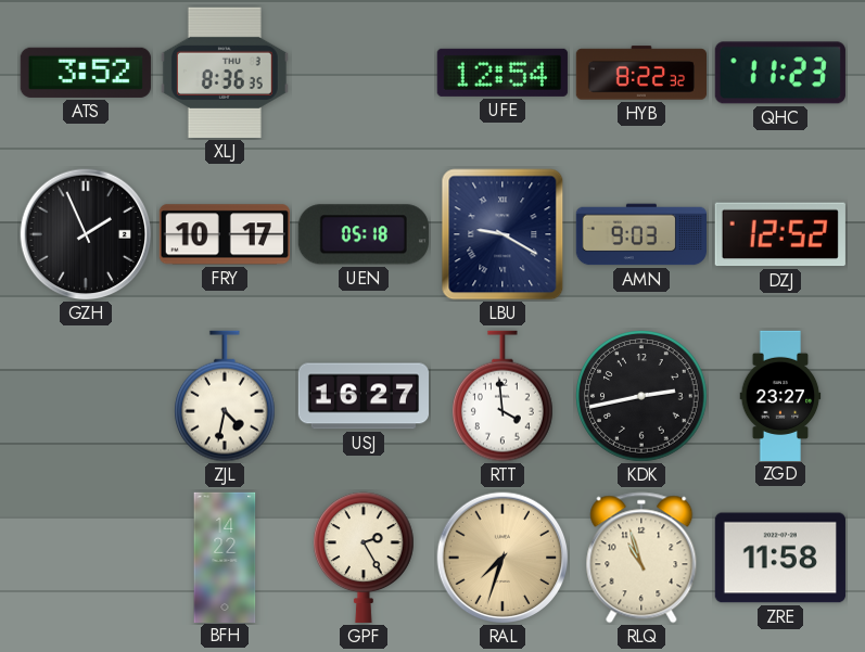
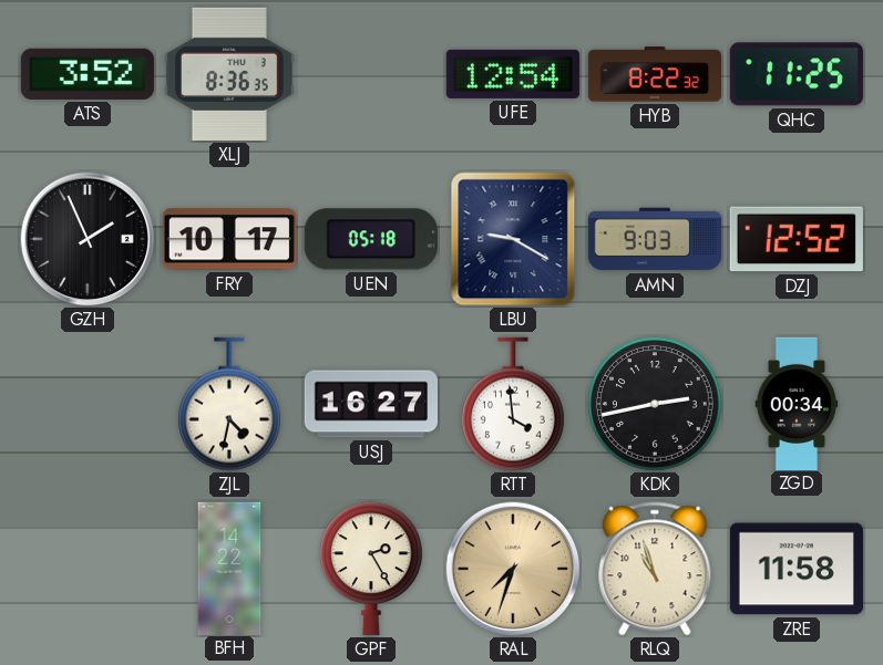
QHC: 11:23 -> 11:25
ZGD: 23:27 -> 00:34
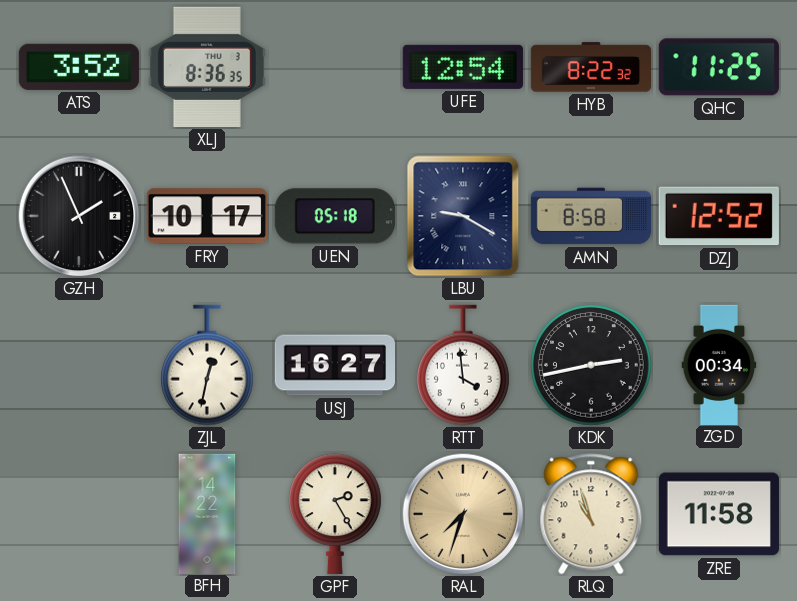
AMN: 9:03 -> 8:58
ZJL: 4:32 -> 12:32
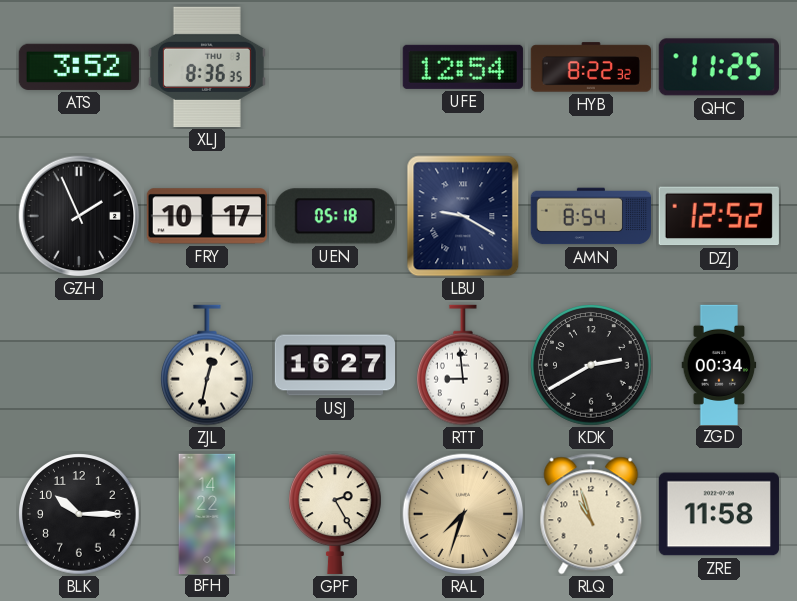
AMN: 8:58 -> 8:54
RTT: 3:59 -> 8:59
KDK: 2:43 -> 2:40
BLK: none -> 10:15
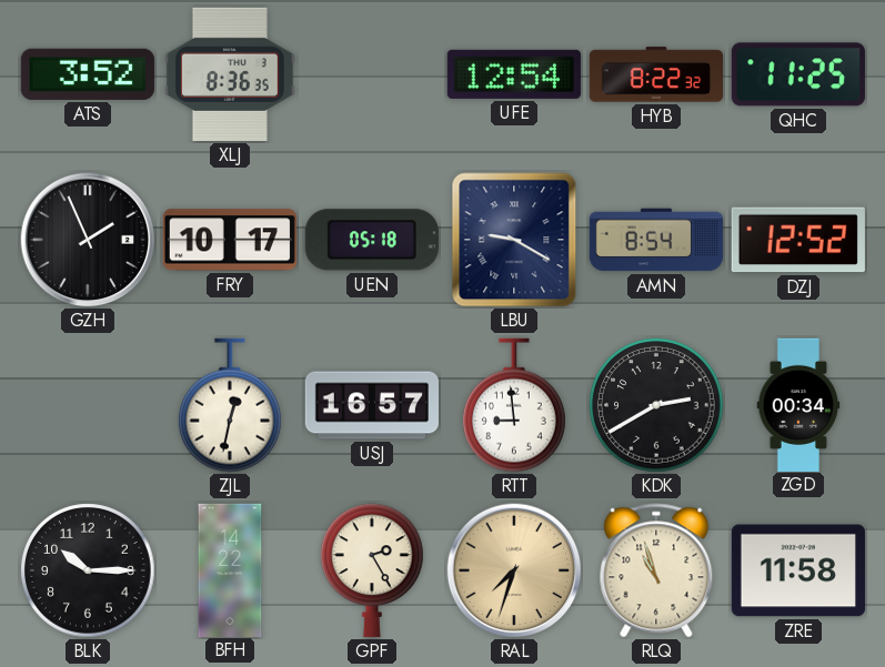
USJ: 16:27 -> 16:57
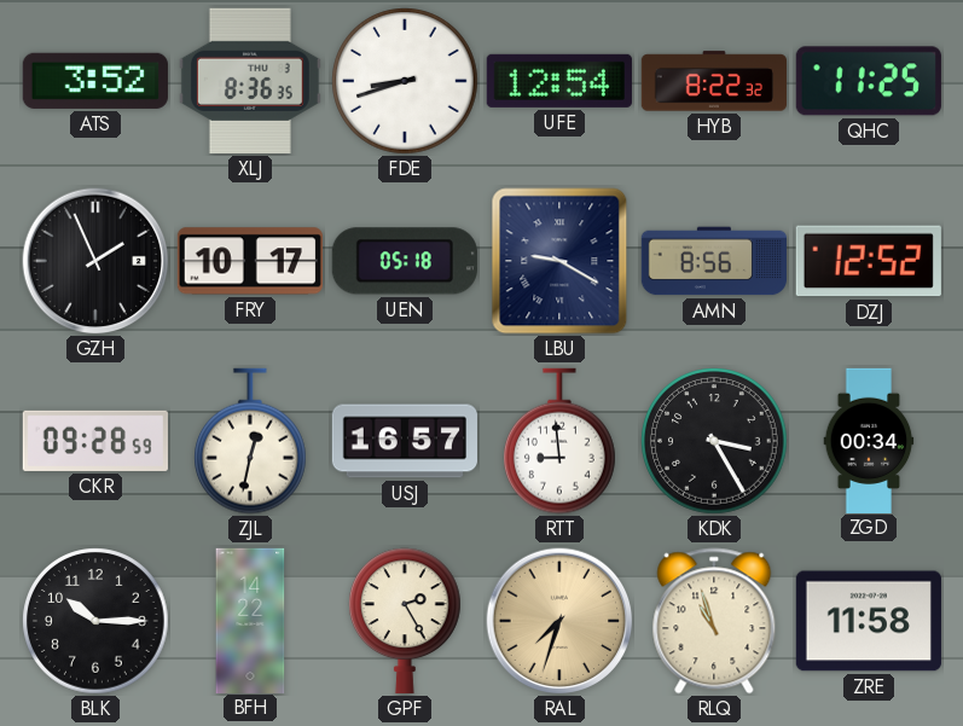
FDE: none -> 8:42
AMN: 8:54 -> 8:56
CKR: none -> 09:28
KDK: 2:40 -> 3:25
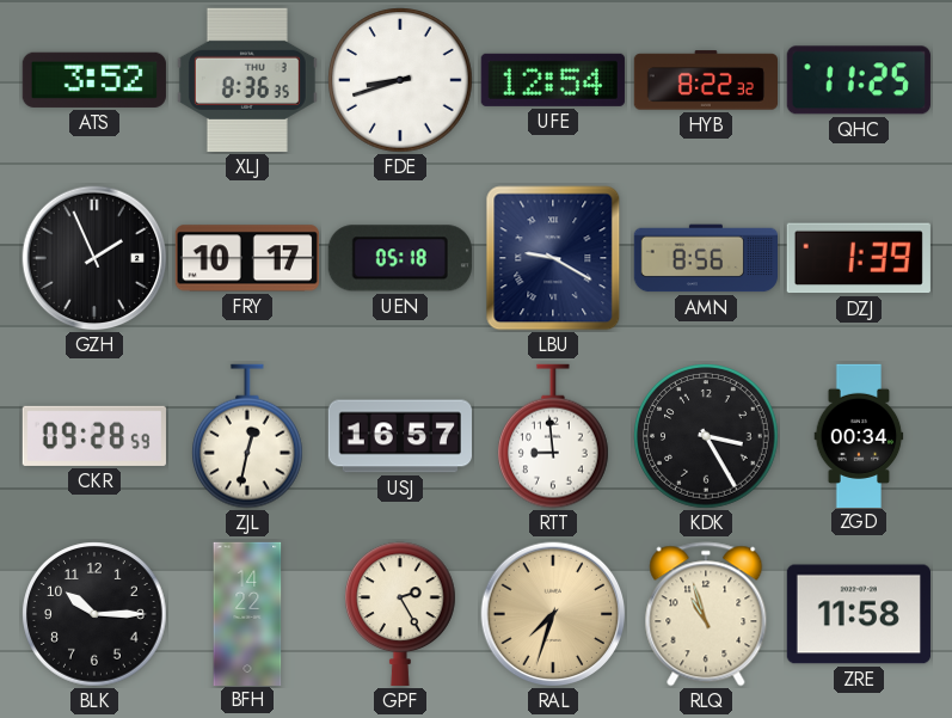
DZJ: 12:52 -> 1:39
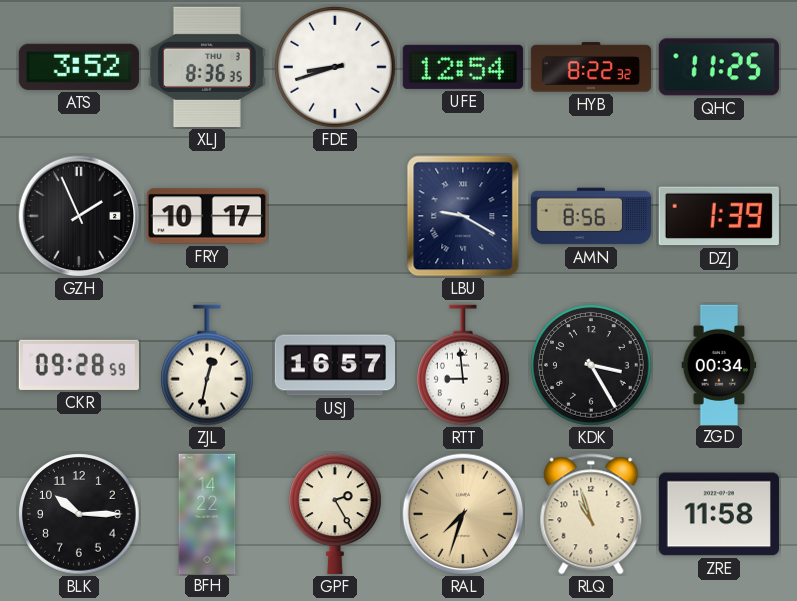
UEN: 05:18 -> none
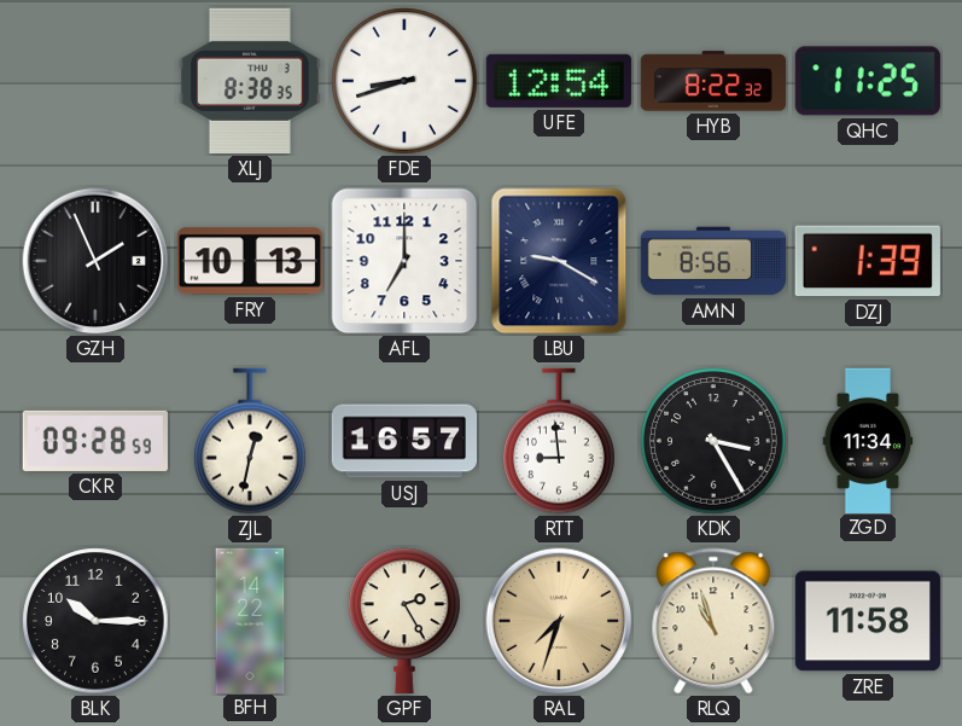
ATS: 3:52 -> none
XLJ: 8:36 -> 8:38
FRY: 10:17 -> 10:13
AFL: none -> 7:00
ZGD: 00:34 -> 11:34
